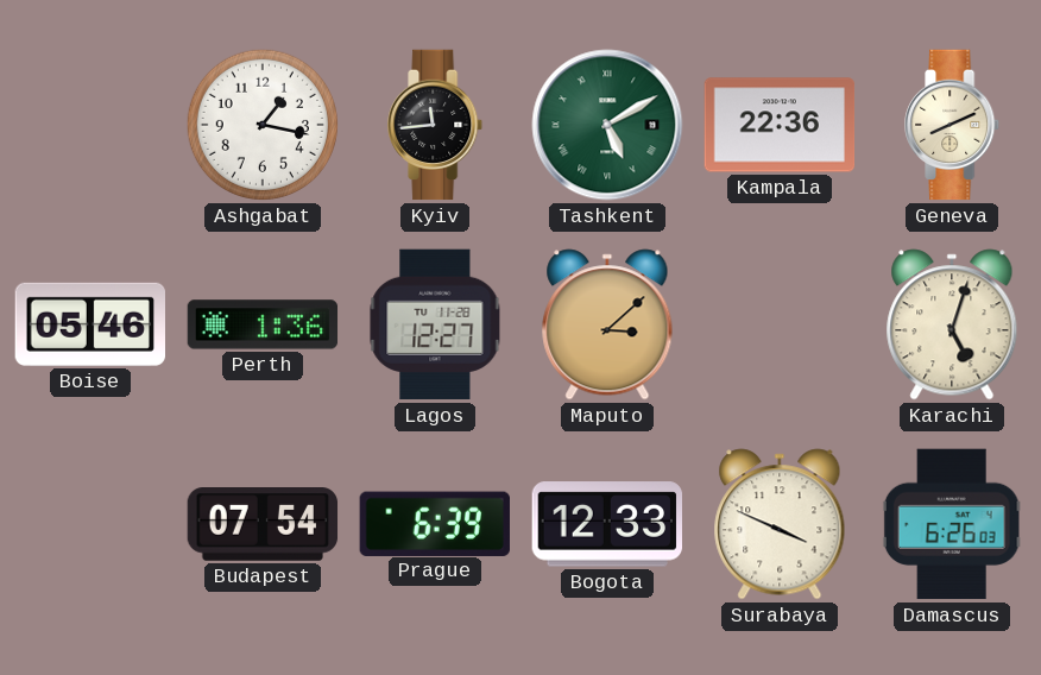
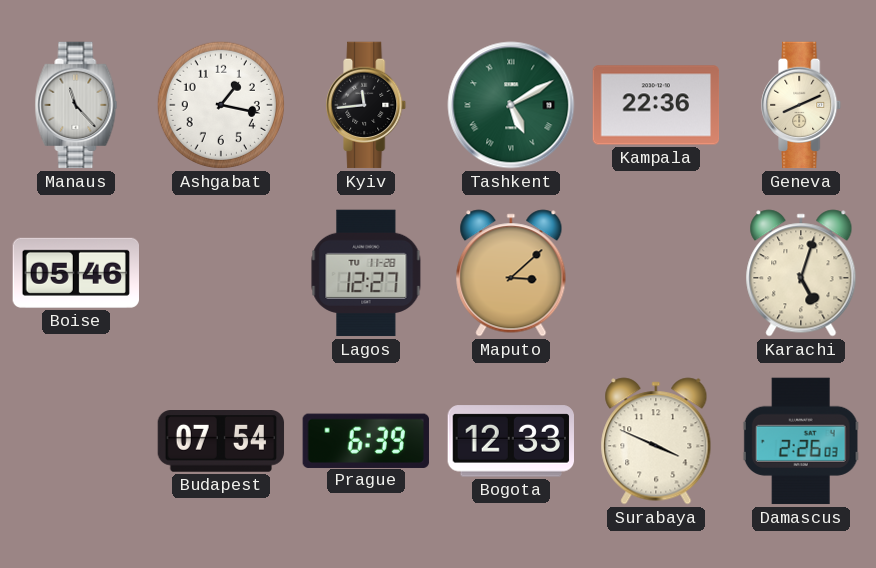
Manaus: none -> 11:23
Perth: 1:36 -> none
Damascus: 6:26 -> 2:26
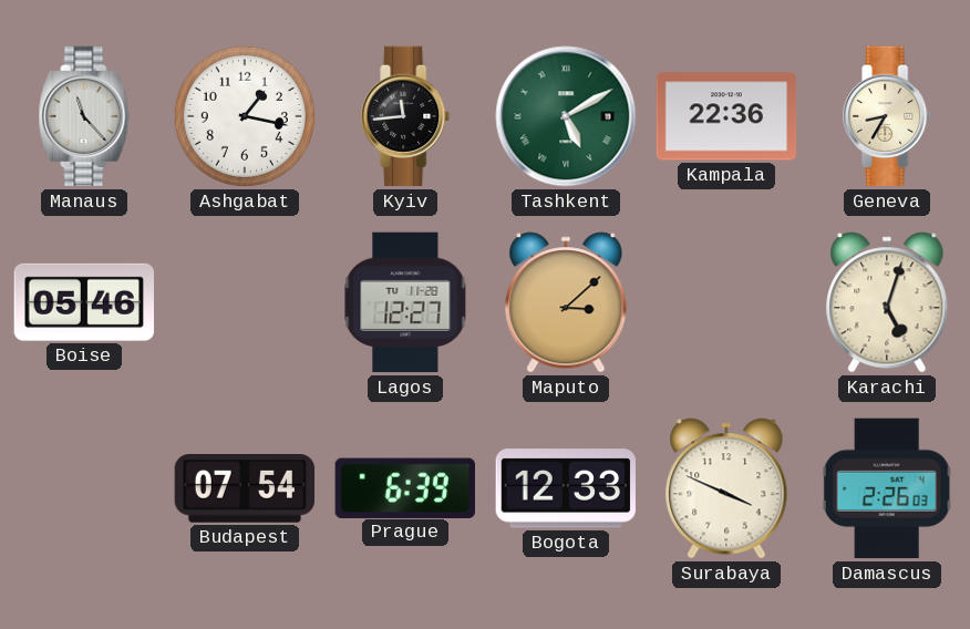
Geneva: 8:11 -> 8:35
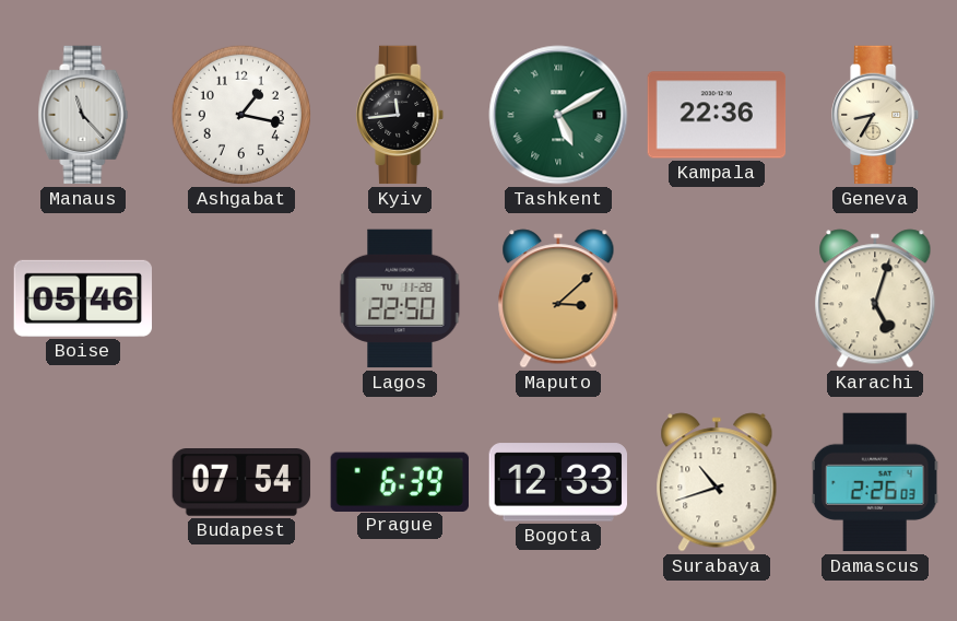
Lagos: 12:27 -> 22:50
Surabaya: 3:49 -> 10:42
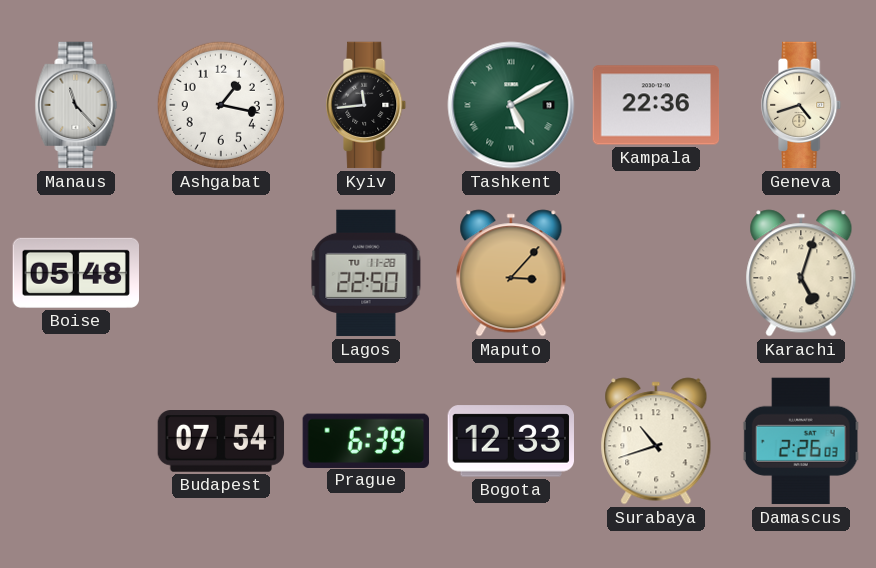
Geneva: 8:35 -> 4:42
Boise: 05:46 -> 05:48
Maputo: 3:08 -> 3:07
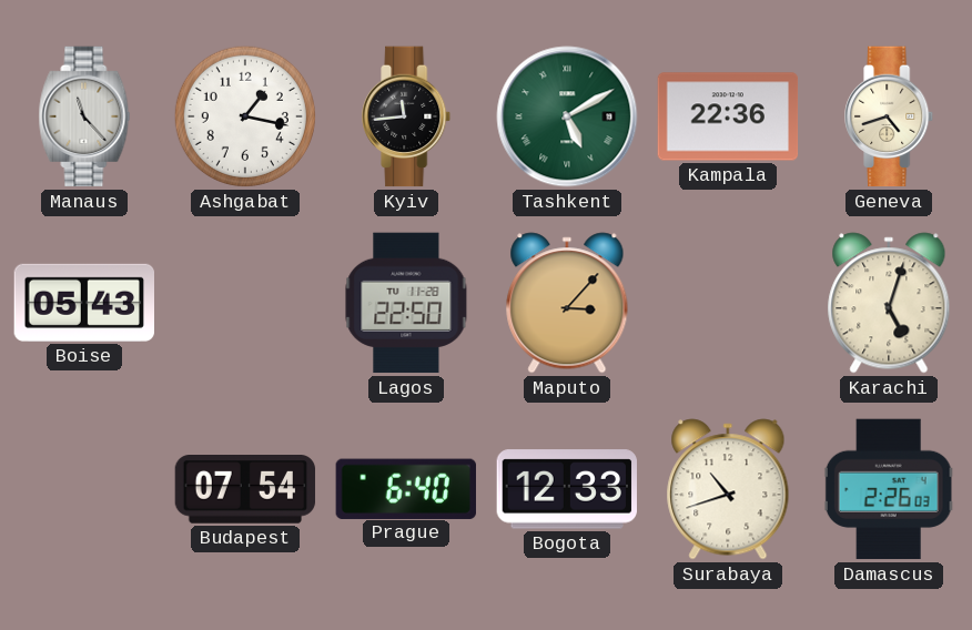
Boise: 05:48 -> 05:43
Prague: 6:39 -> 6:40
